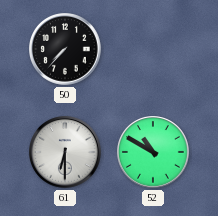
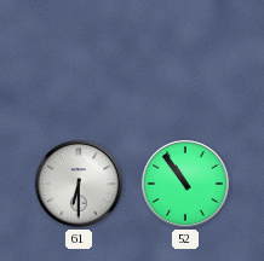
50: 7:37 -> none
52: 10:50 -> 10:54
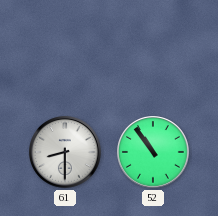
61: 6:30 -> 8:30
